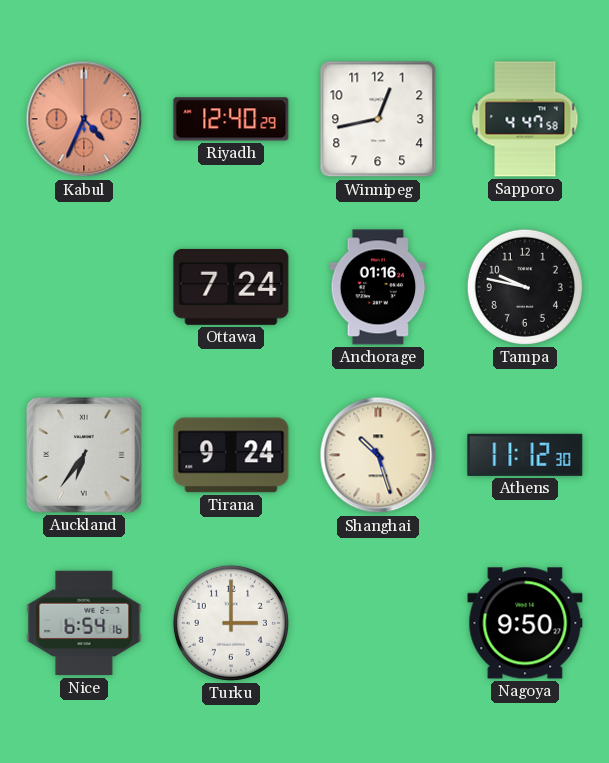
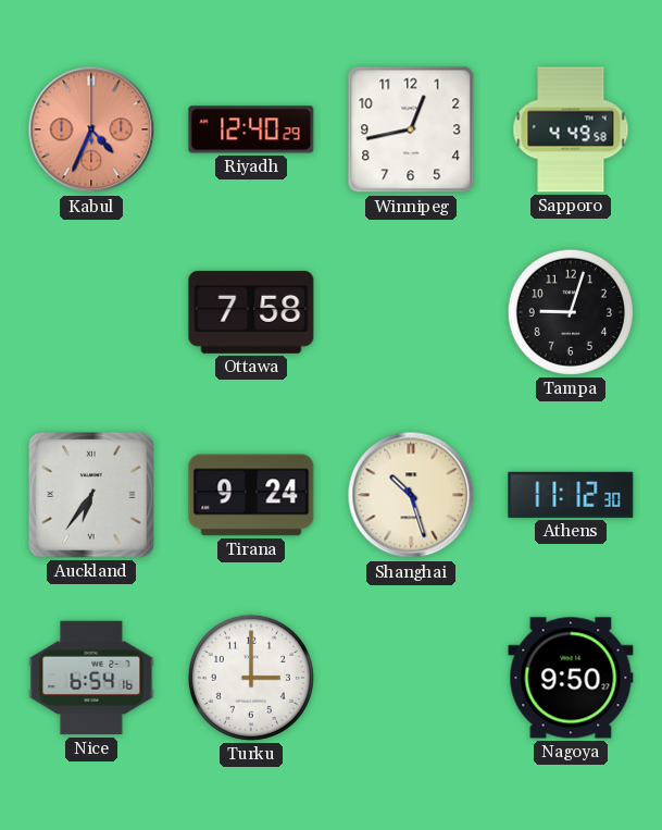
Sapporo: 4:47 -> 4:49
Ottawa: 7:24 -> 7:58
Anchorage: 01:16 -> none
Tampa: 9:47 -> 9:03
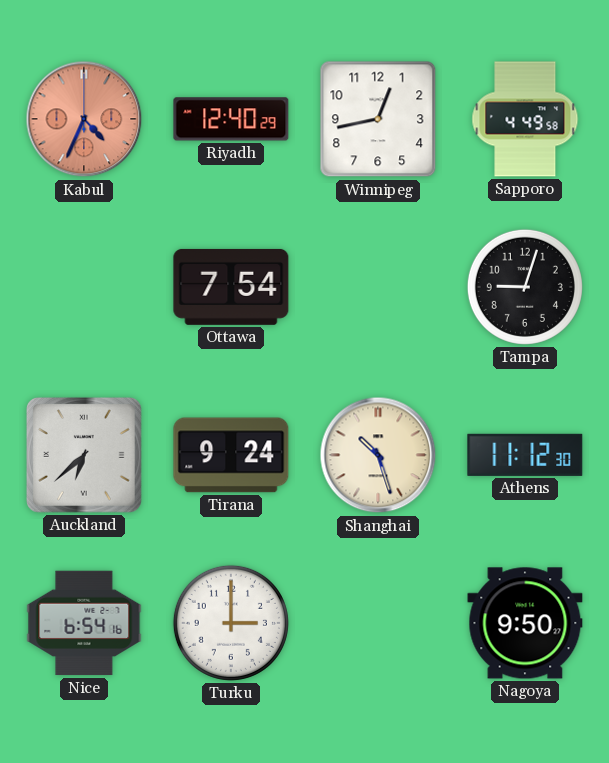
Ottawa: 7:58 -> 7:54
Auckland: 6:36 -> 6:38
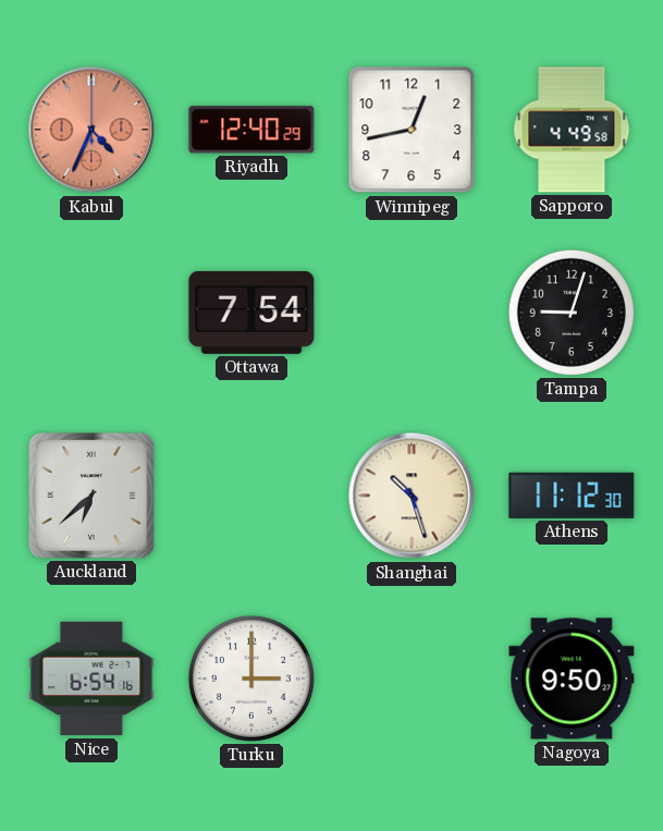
Tirana: 9:24 -> none
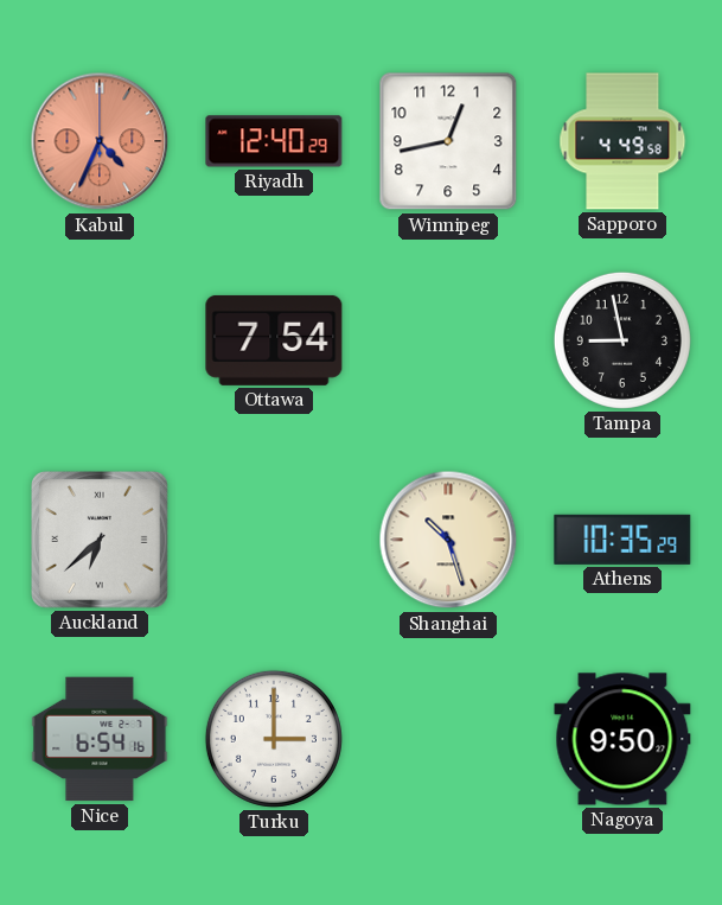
Tampa: 9:03 -> 8:58
Athens: 11:12 -> 10:35
